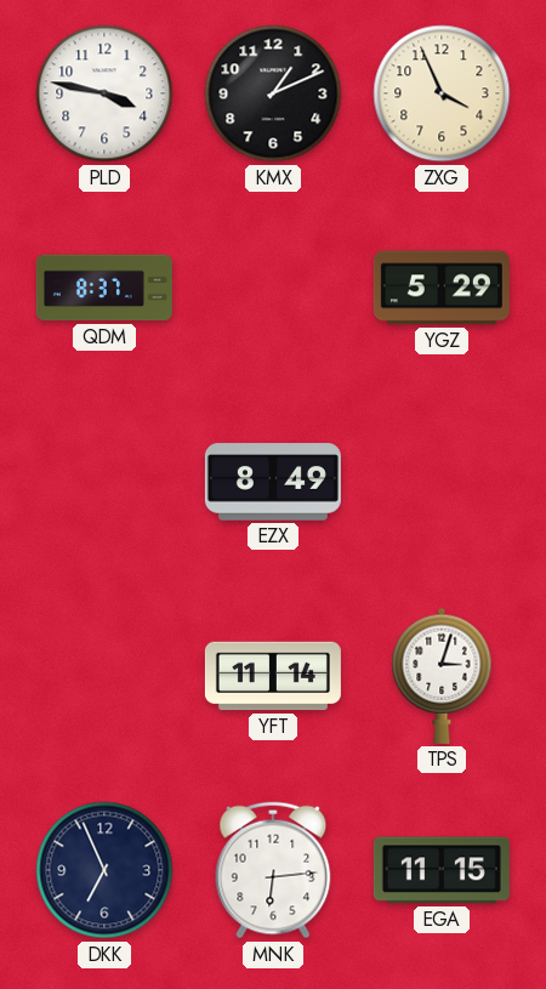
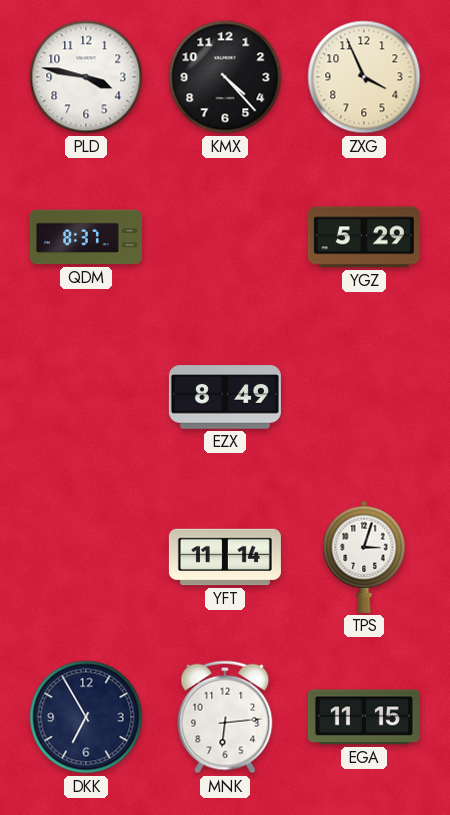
KMX: 1:11 -> 4:23
DKK: 6:56 -> 6:55
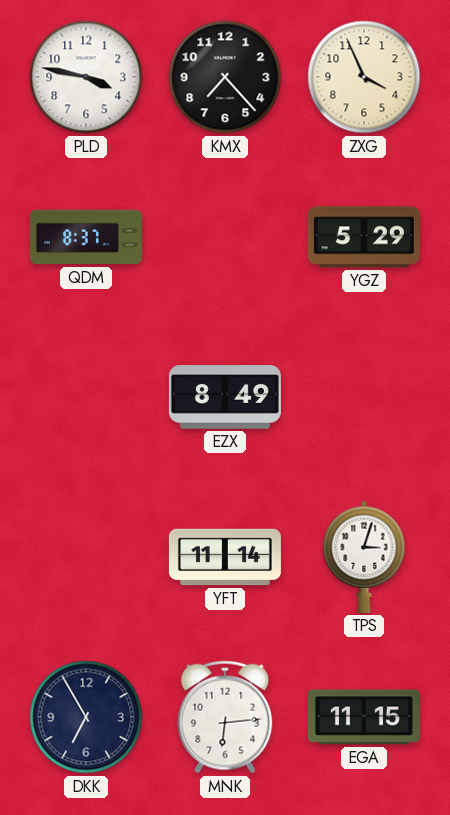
KMX: 4:23 -> 7:23
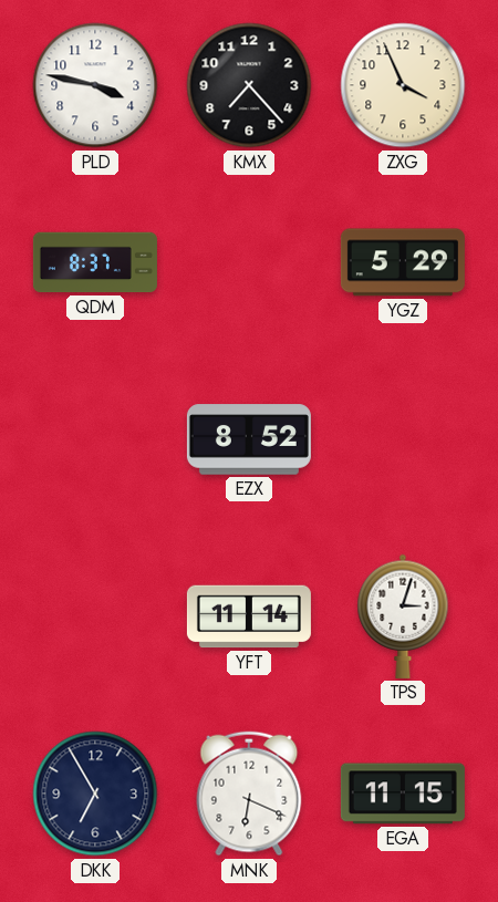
EZX: 8:49 -> 8:52
MNK: 6:14 -> 6:19
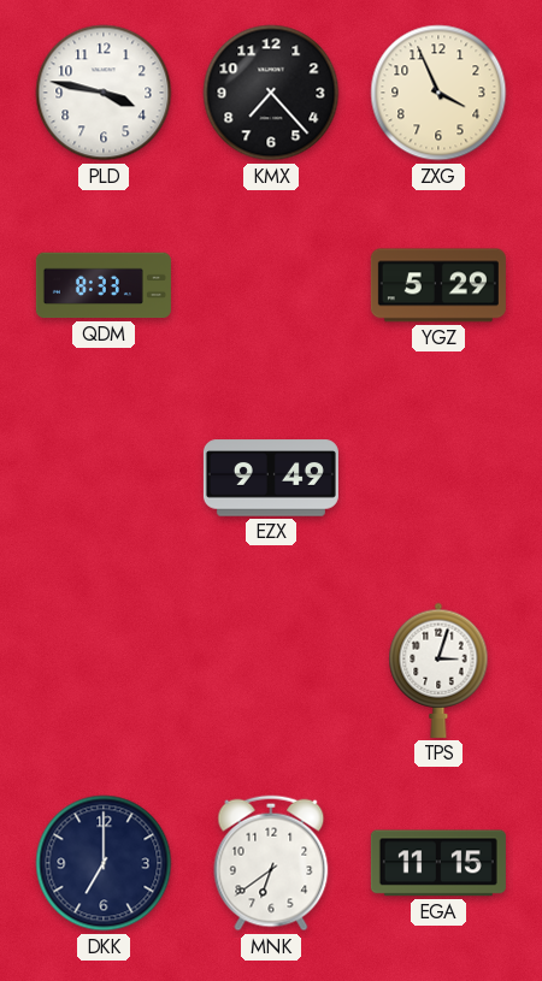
QDM: 8:37 -> 8:33
EZX: 8:52 -> 9:49
YFT: 11:14 -> none
DKK: 6:55 -> 7:00
MNK: 6:19 -> 6:39
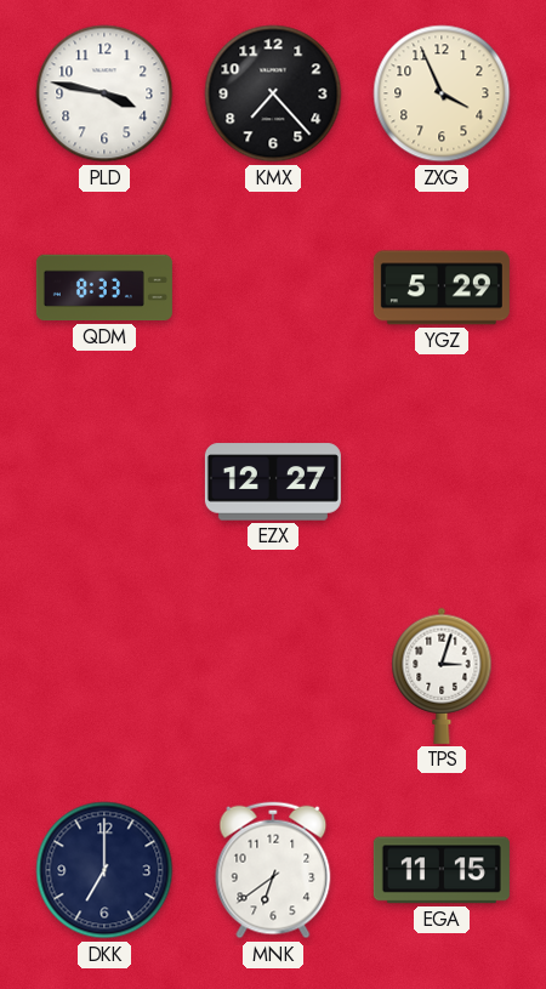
EZX: 9:49 -> 12:27
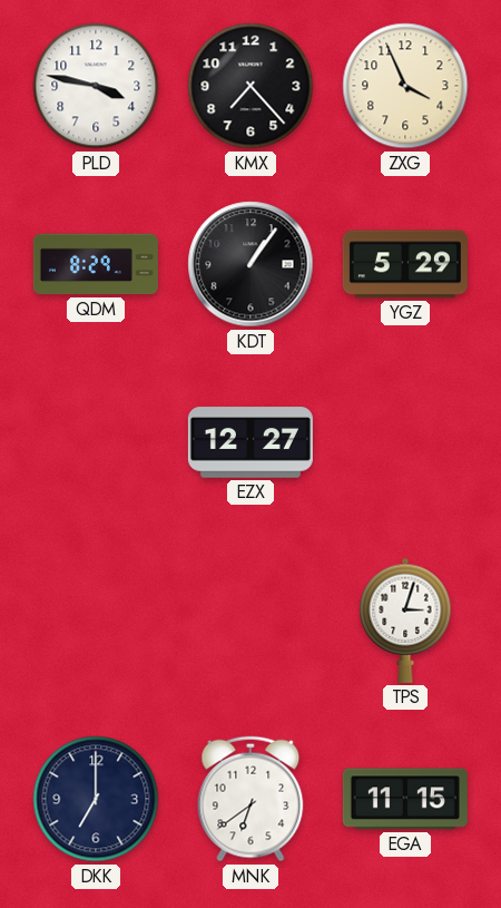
QDM: 8:33 -> 8:29
KDT: none -> 1:06
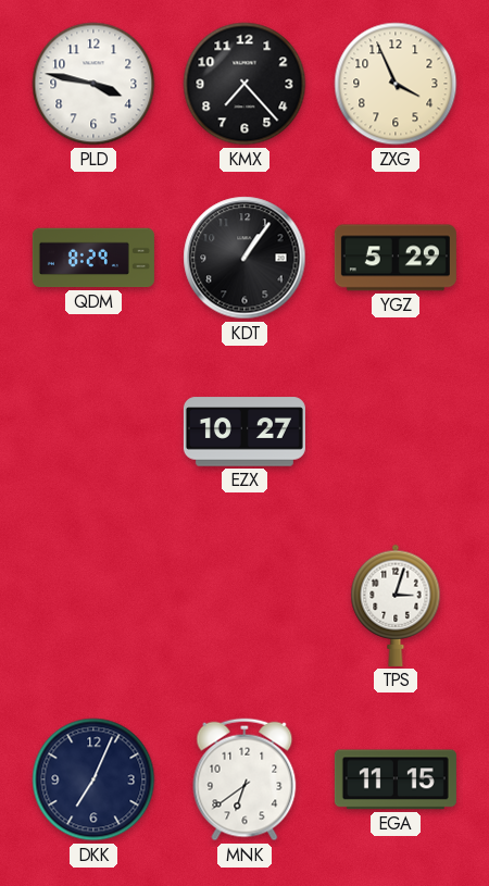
EZX: 12:27 -> 10:27
DKK: 7:00 -> 7:04
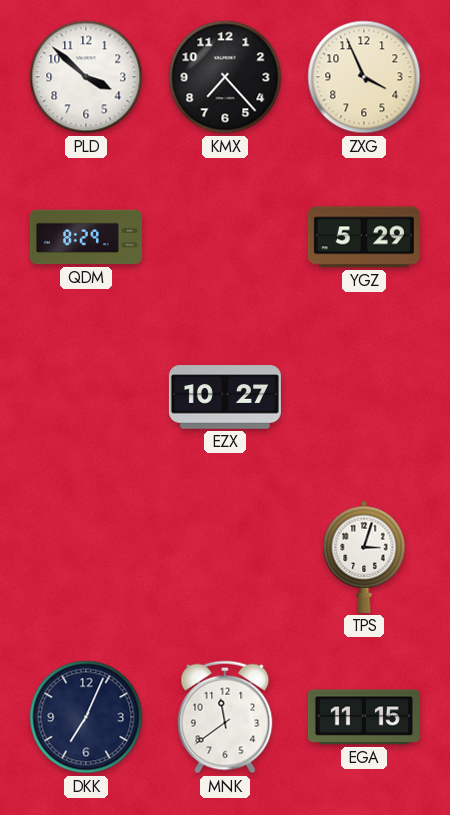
PLD: 3:47 -> 3:52
KDT: 1:06 -> none
MNK: 6:39 -> 11:39
